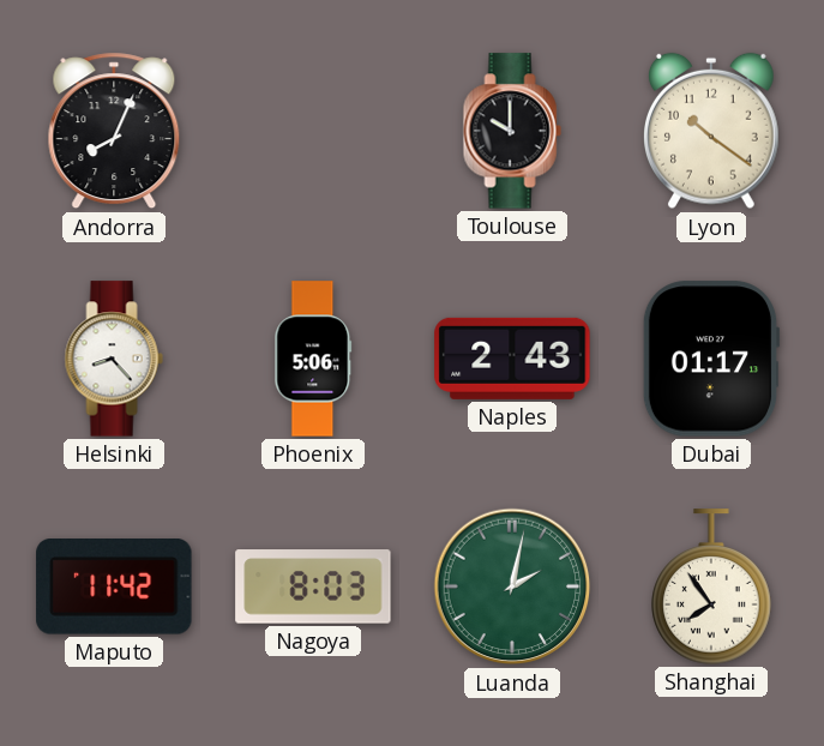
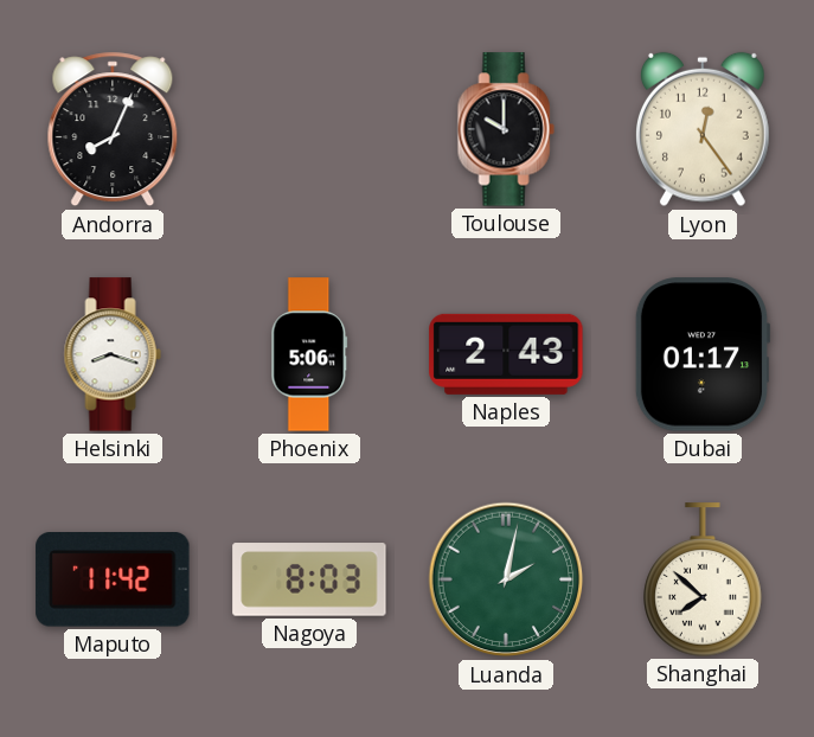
Lyon: 10:21 -> 12:24
Helsinki: 8:23 -> 8:18
Shanghai: 7:54 -> 7:52
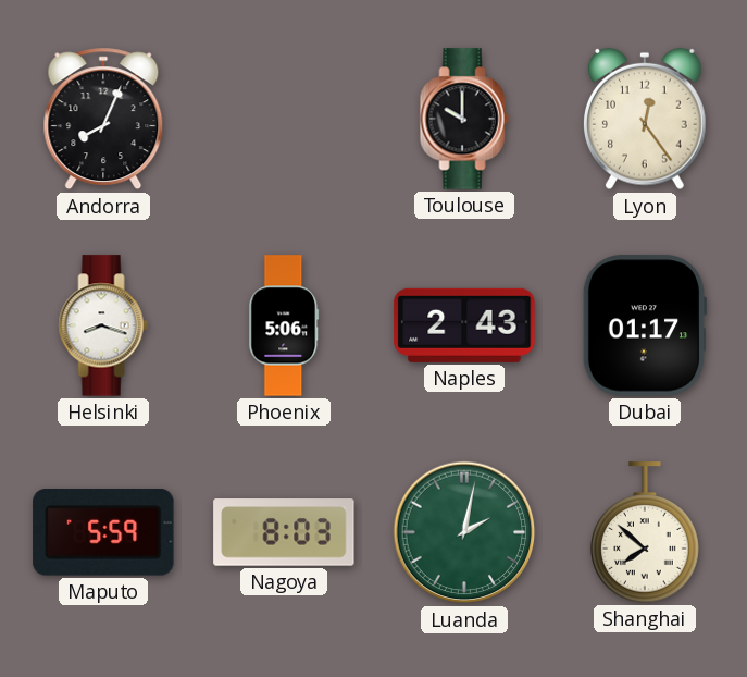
Maputo: 11:42 -> 5:59
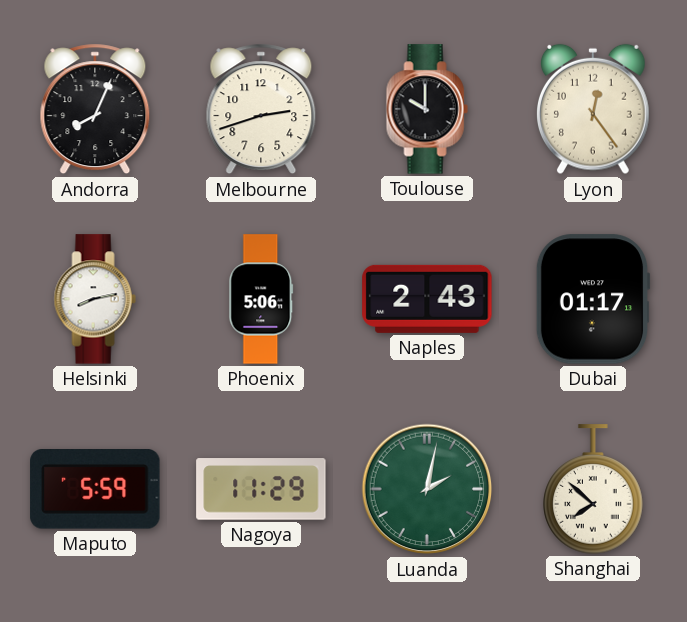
Melbourne: none -> 2:42
Helsinki: 8:18 -> 8:13
Nagoya: 8:03 -> 11:29
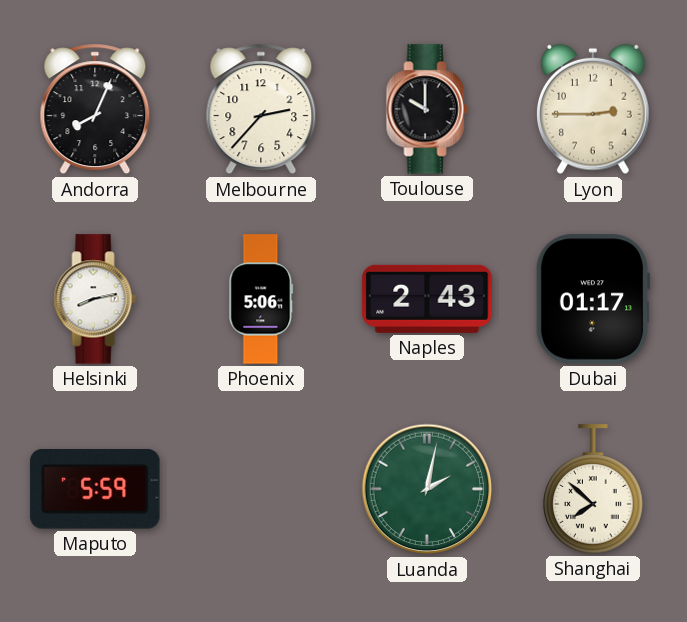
Melbourne: 2:42 -> 2:37
Lyon: 12:24 -> 2:45
Nagoya: 11:29 -> none
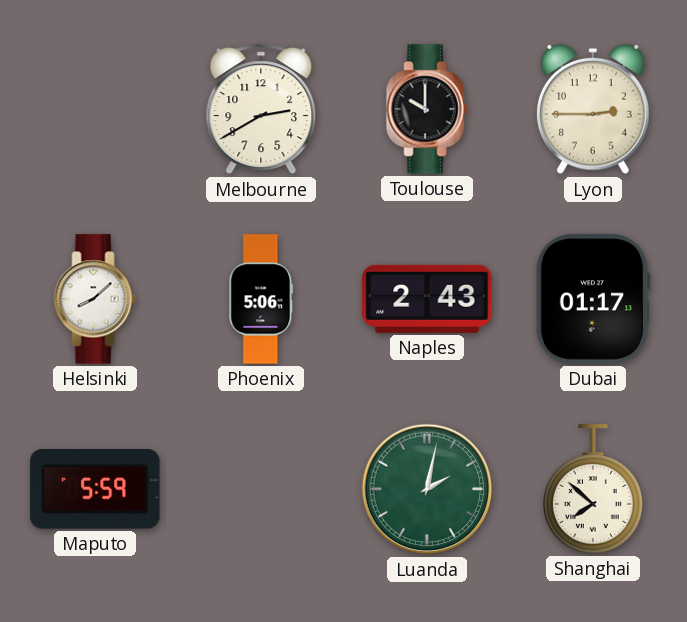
Andorra: 8:04 -> none
Melbourne: 2:37 -> 2:40
Helsinki: 8:13 -> 8:08
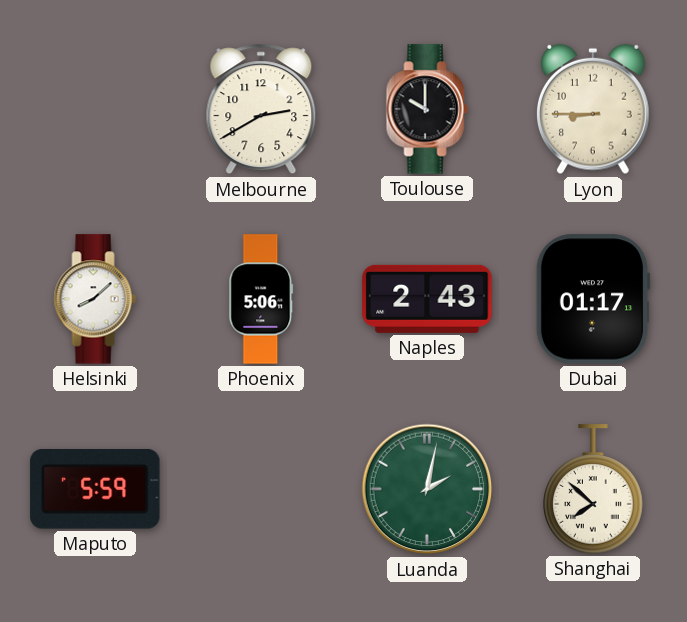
Lyon: 2:45 -> 8:45
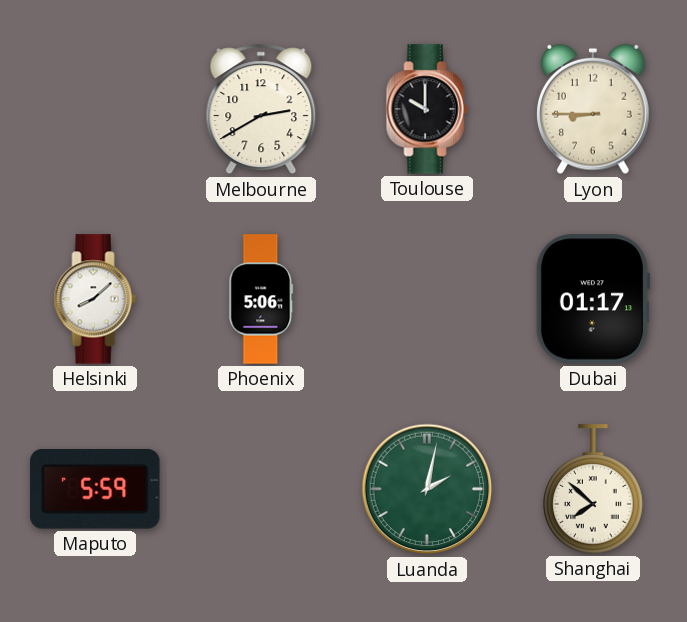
Naples: 2:43 -> none
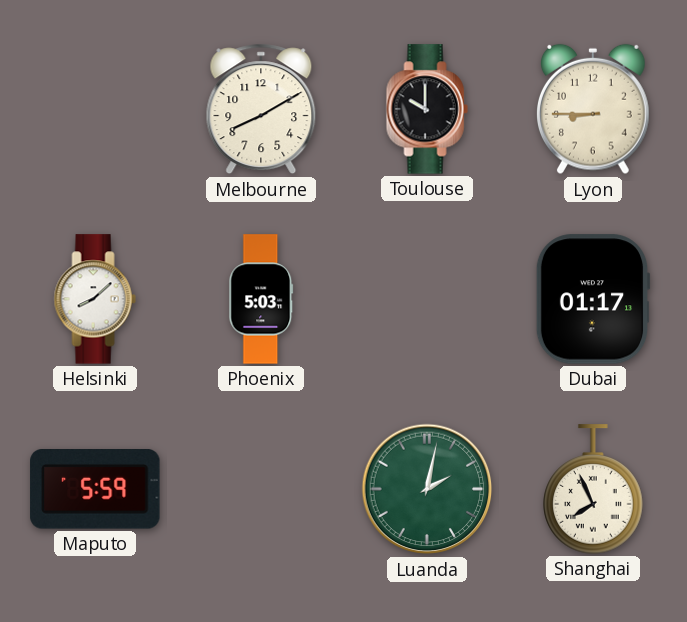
Melbourne: 2:40 -> 8:10
Phoenix: 5:06 -> 5:03
Shanghai: 7:52 -> 7:56
